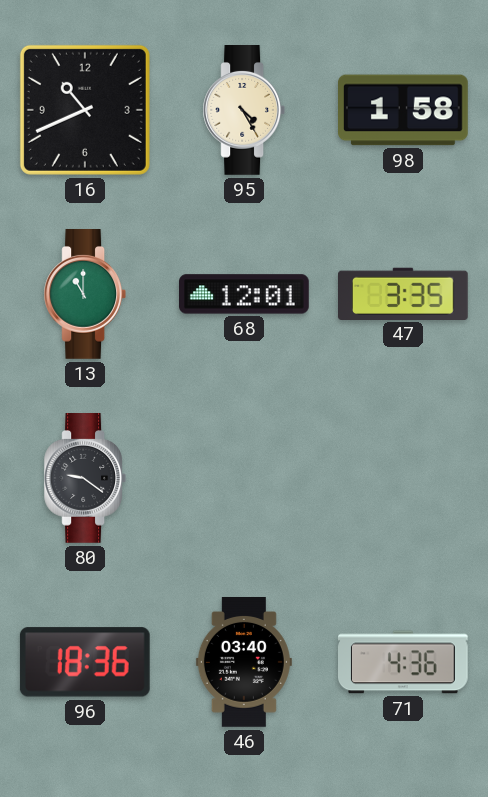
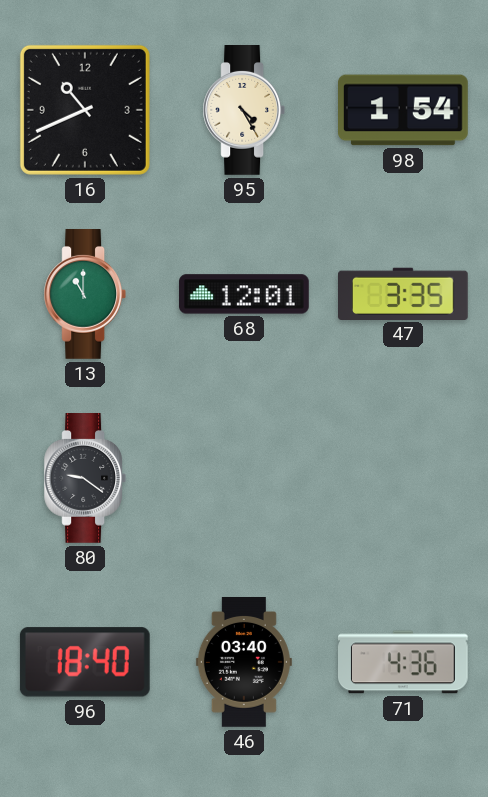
98: 1:58 -> 1:54
96: 18:36 -> 18:40
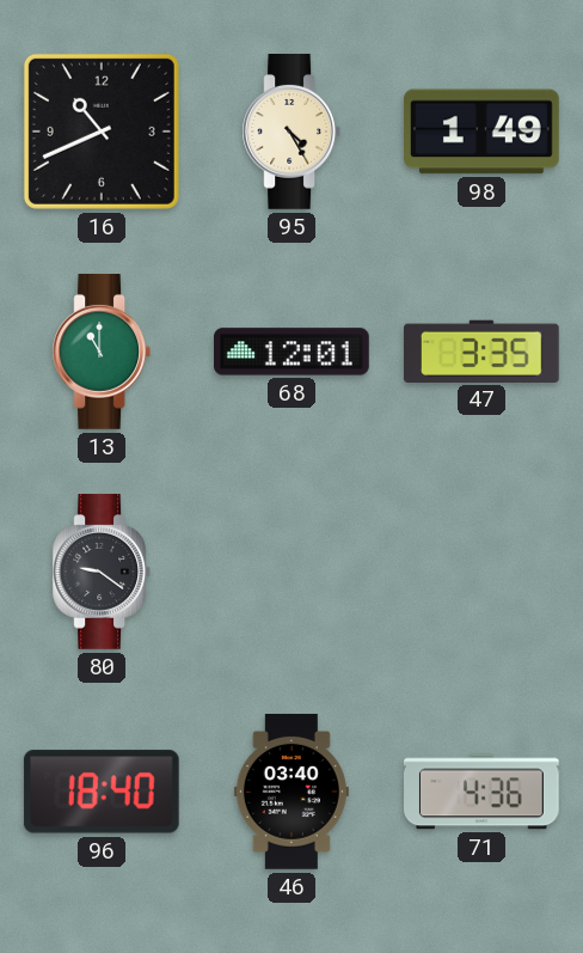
98: 1:54 -> 1:49
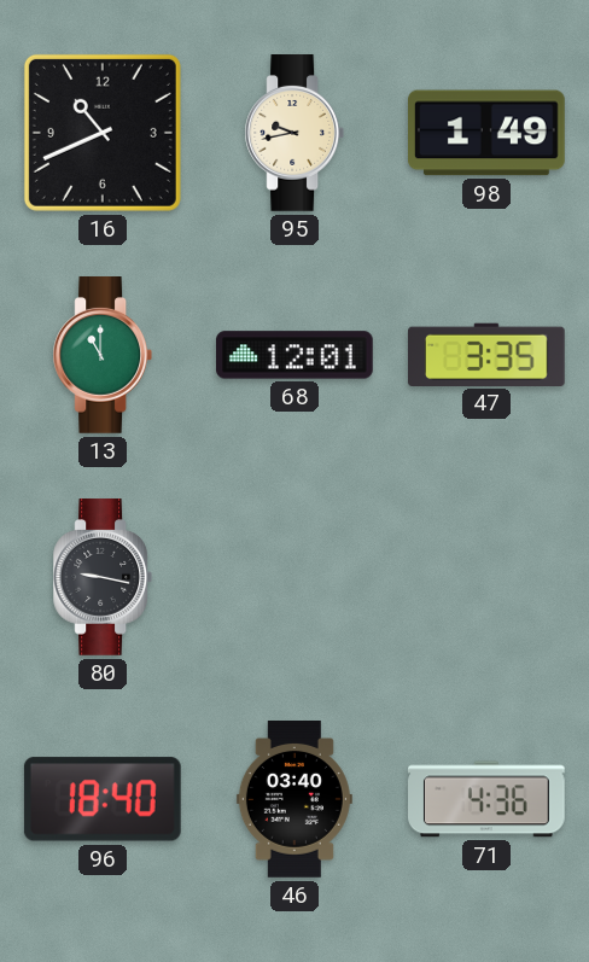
95: 4:25 -> 9:43
80: 9:21 -> 9:17
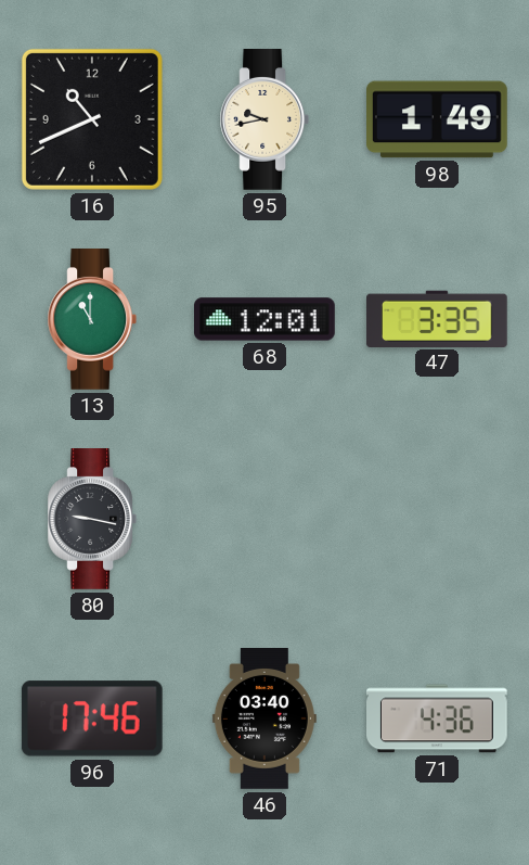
96: 18:40 -> 17:46
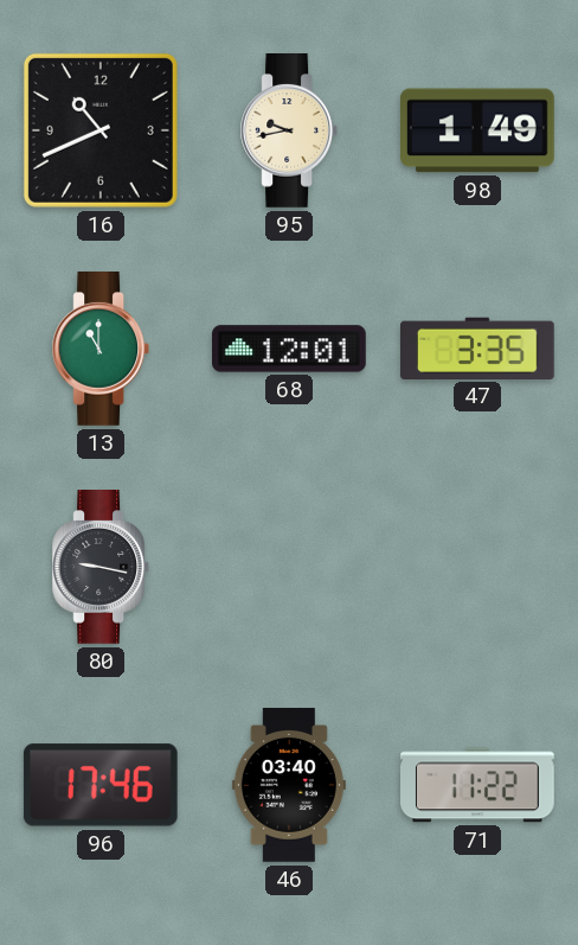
71: 4:36 -> 11:22
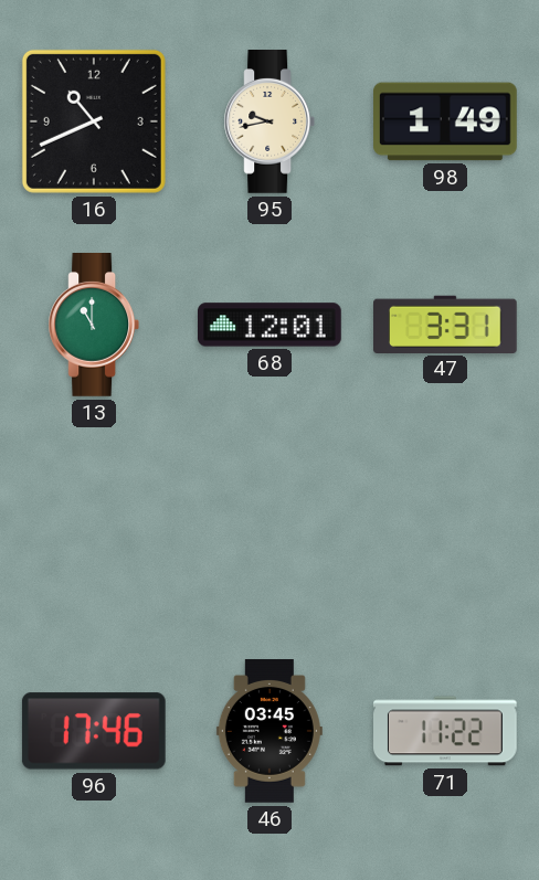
47: 3:35 -> 3:31
80: 9:17 -> none
46: 03:40 -> 03:45
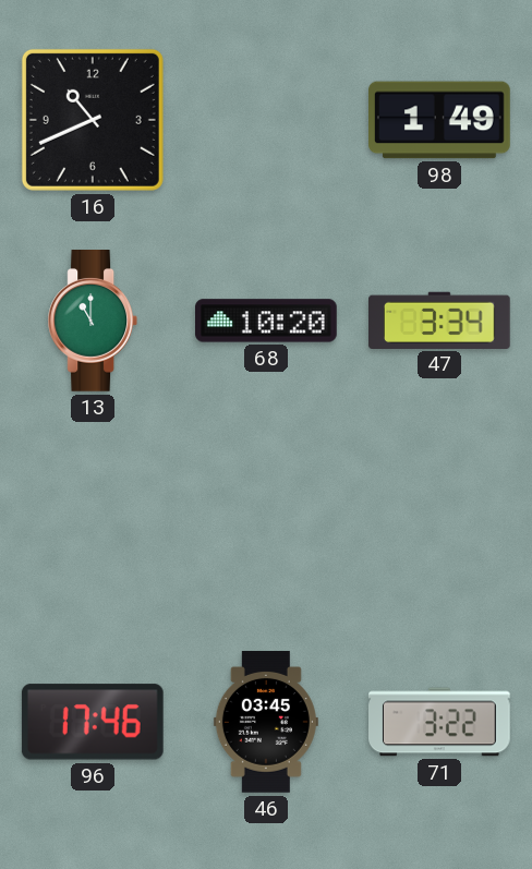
95: 9:43 -> none
68: 12:01 -> 10:20
47: 3:31 -> 3:34
71: 11:22 -> 3:22
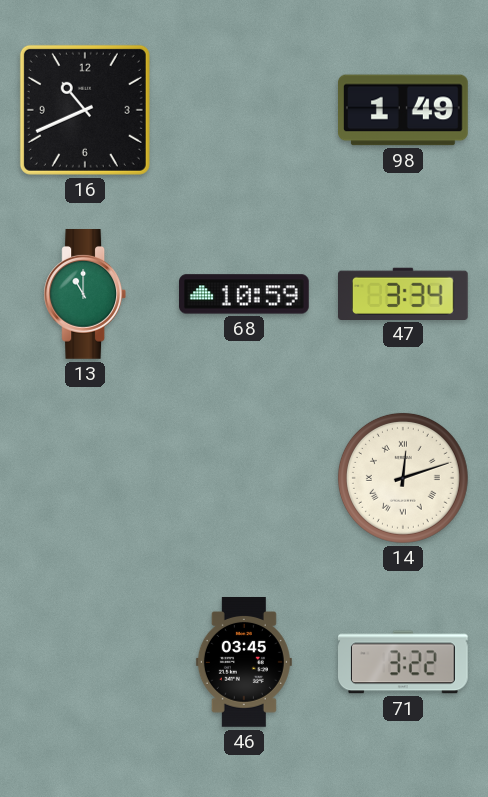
68: 10:20 -> 10:59
14: none -> 12:12
96: 17:46 -> none
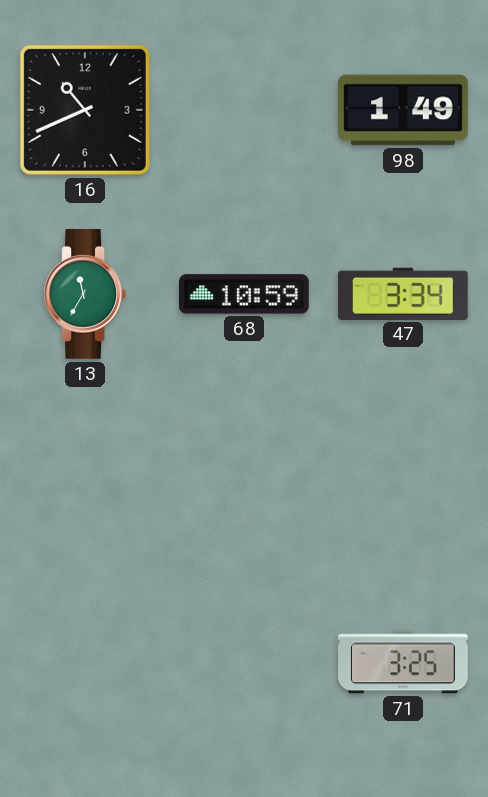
13: 11:00 -> 11:35
14: 12:12 -> none
46: 03:45 -> none
71: 3:22 -> 3:25
